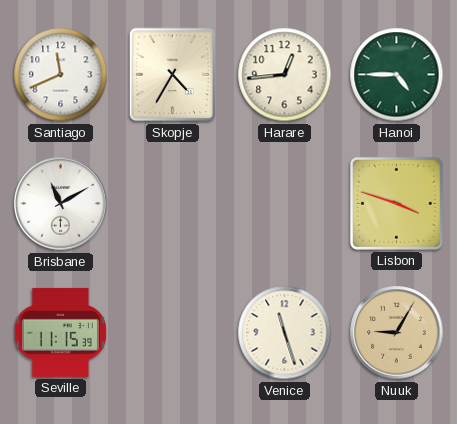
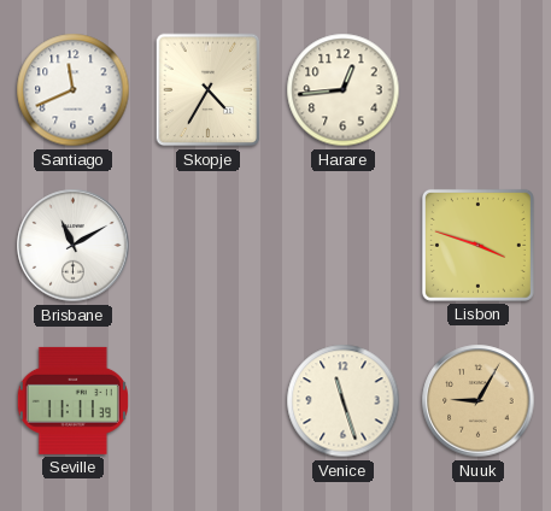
Hanoi: 4:45 -> none
Seville: 11:15 -> 11:11
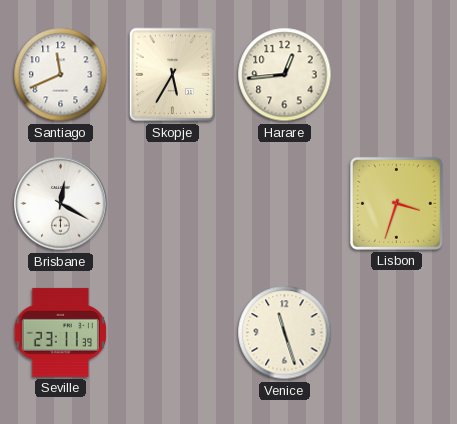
Skopje: 4:35 -> 5:35
Brisbane: 11:10 -> 12:20
Lisbon: 3:48 -> 3:33
Seville: 11:11 -> 23:11
Nuuk: 9:05 -> none
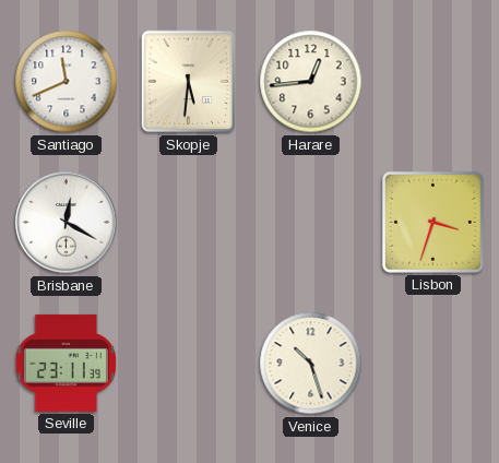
Skopje: 5:35 -> 5:31
Venice: 11:27 -> 10:27
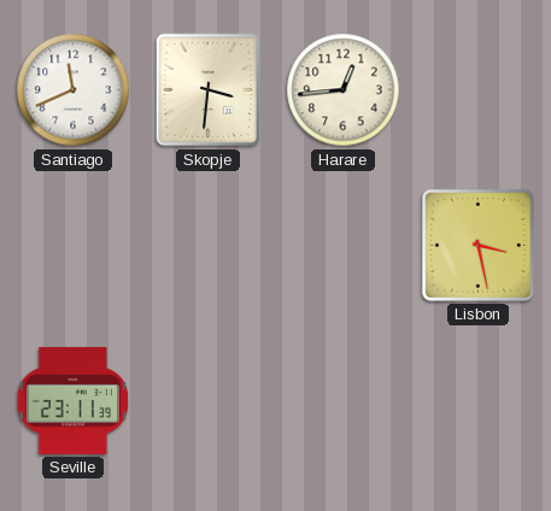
Skopje: 5:31 -> 3:31
Brisbane: 12:20 -> none
Lisbon: 3:33 -> 3:28
Venice: 10:27 -> none
